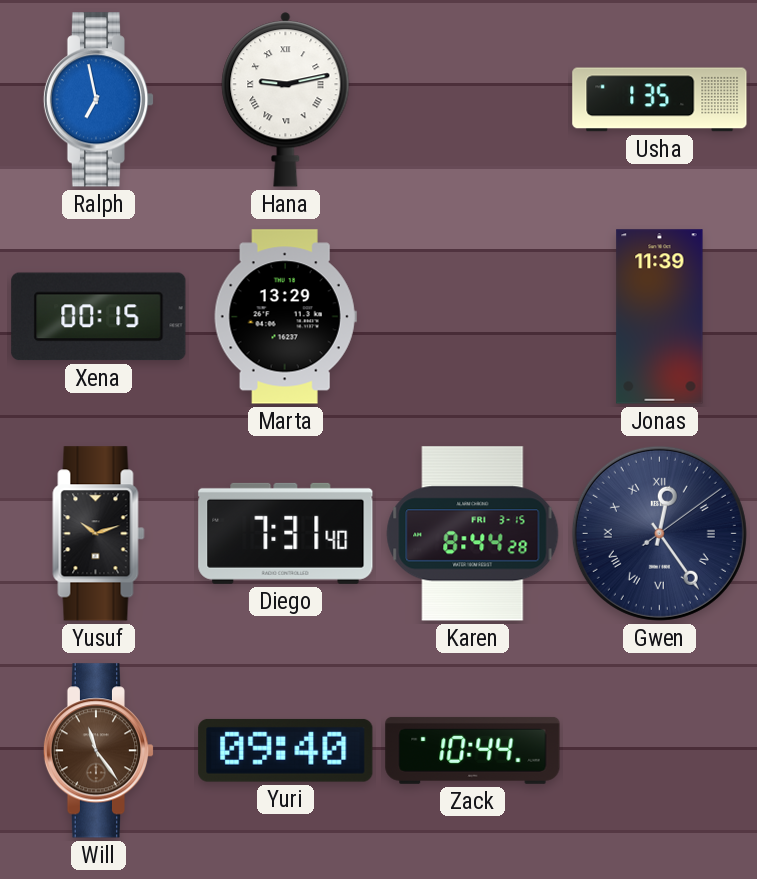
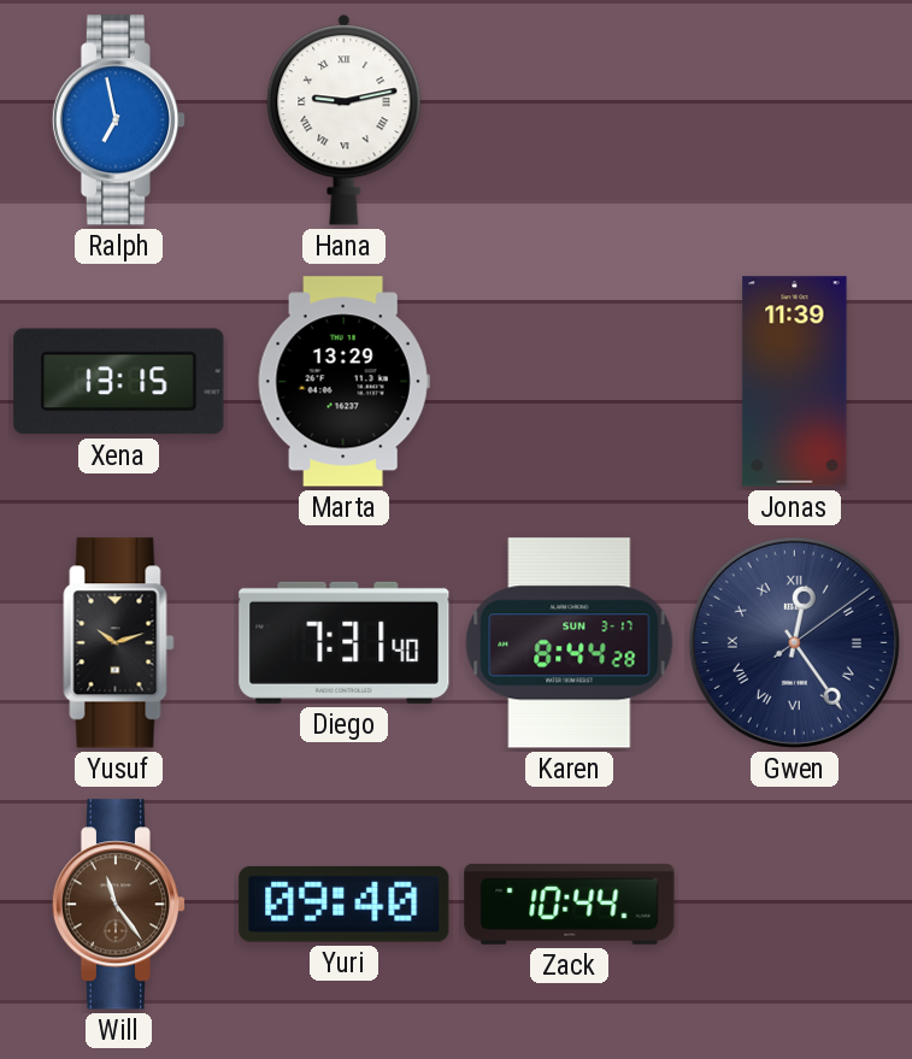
Usha: 1:35 -> none
Xena: 00:15 -> 13:15
Karen date: FRI 3-15 -> SUN 3-17
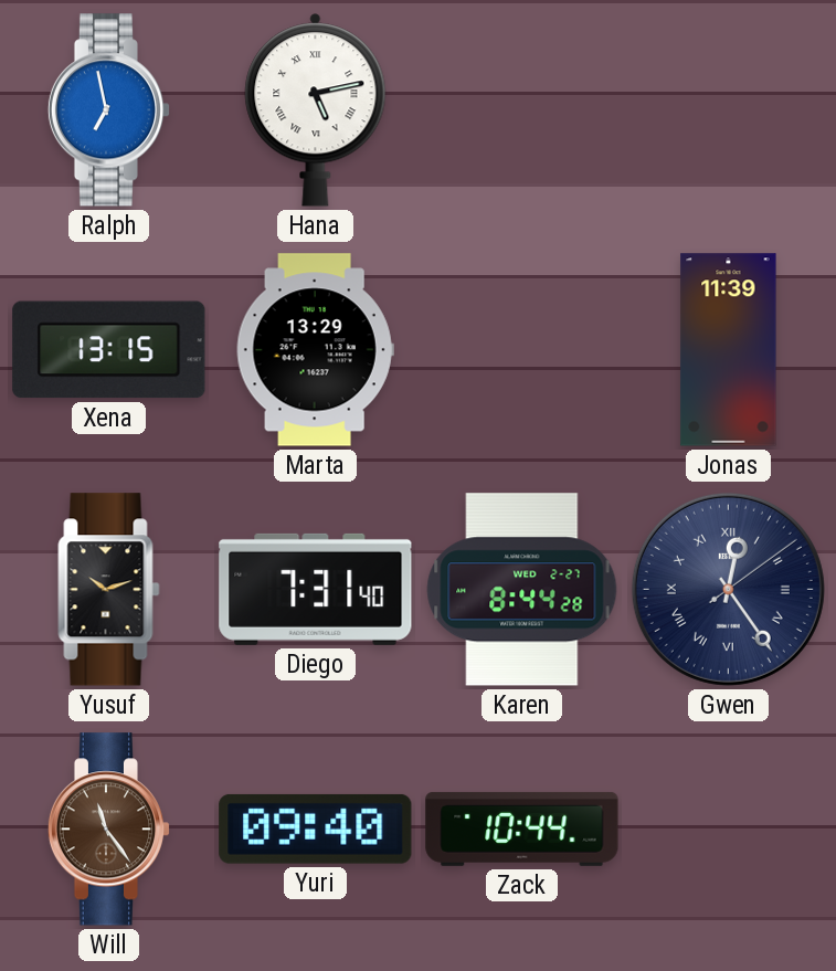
Hana: 9:13 -> 5:13
Karen date: SUN 3-17 -> WED 2-27
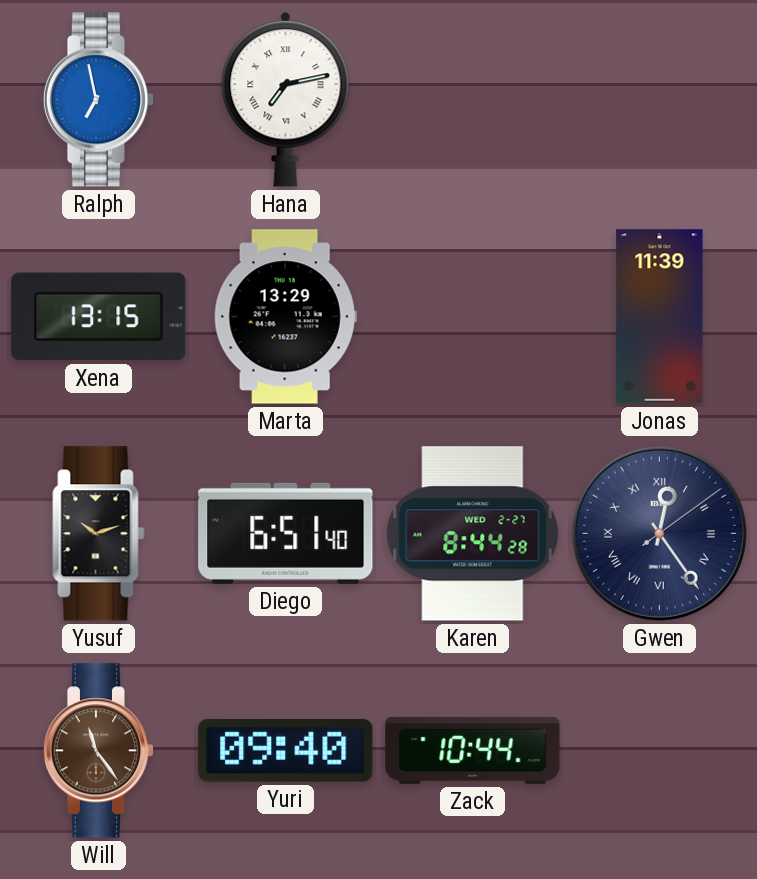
Hana: 5:13 -> 7:13
Diego: 7:31 -> 6:51
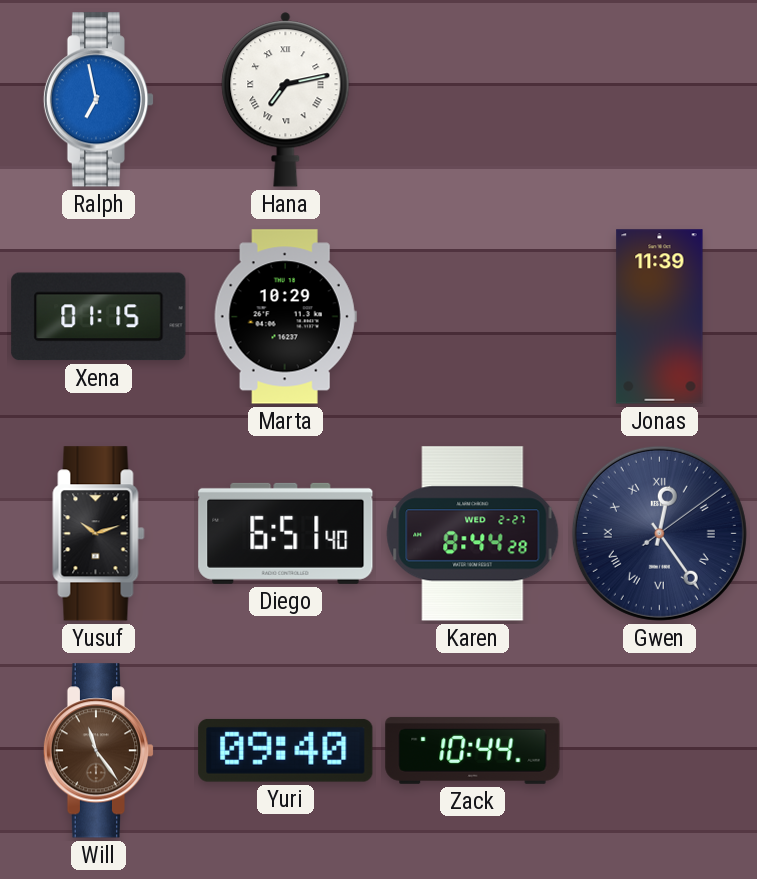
Xena: 13:15 -> 01:15
Marta: 13:29 -> 10:29
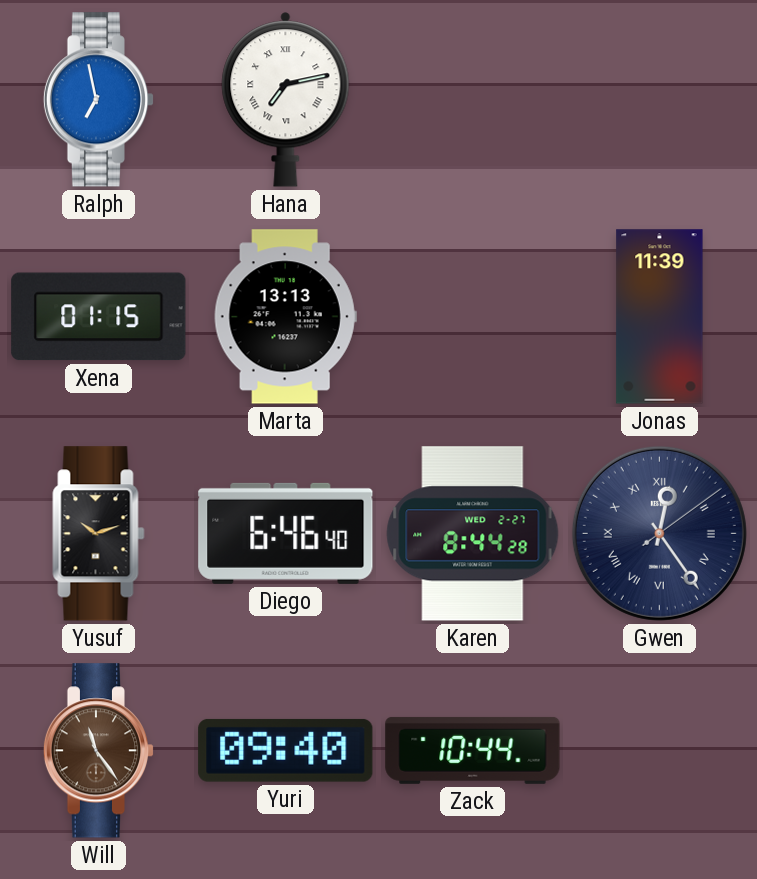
Marta: 10:29 -> 13:13
Diego: 6:51 -> 6:46
